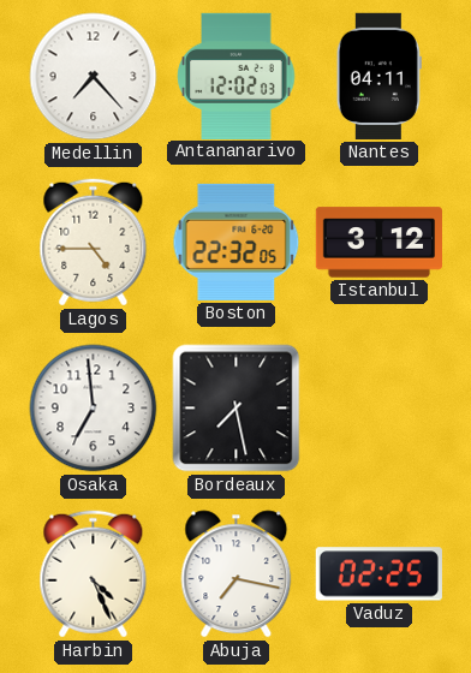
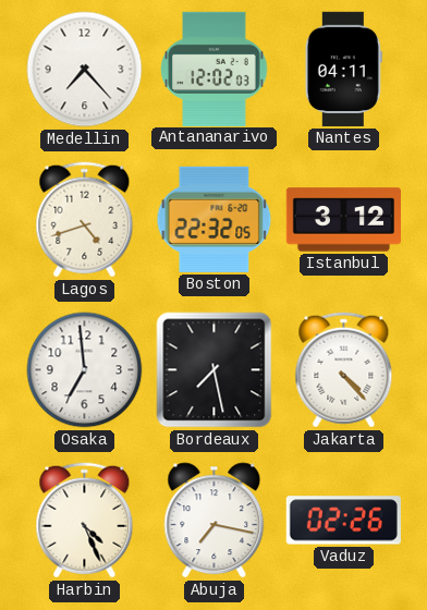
Lagos: 4:45 -> 4:42
Jakarta: none -> 4:23
Vaduz: 02:25 -> 02:26
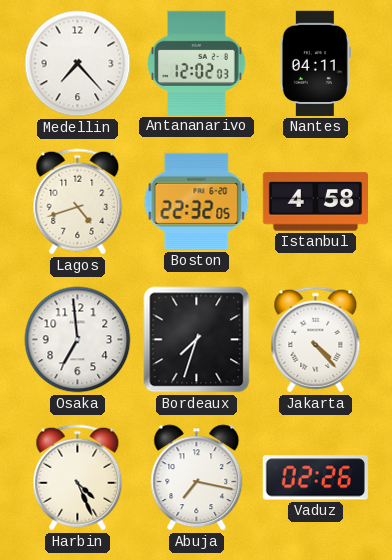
Istanbul: 3:12 -> 4:58
Bordeaux: 7:28 -> 7:33
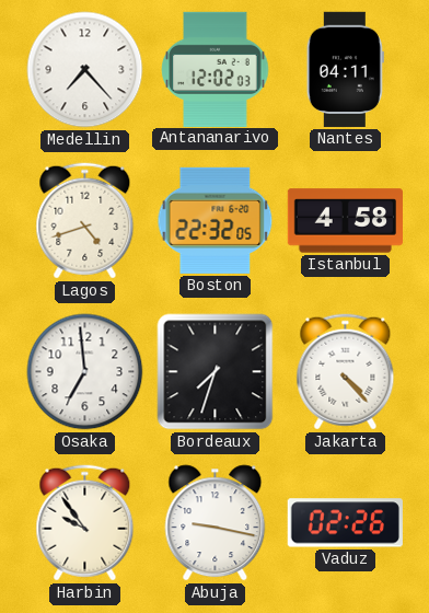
Harbin: 4:26 -> 9:54
Abuja: 7:17 -> 9:17
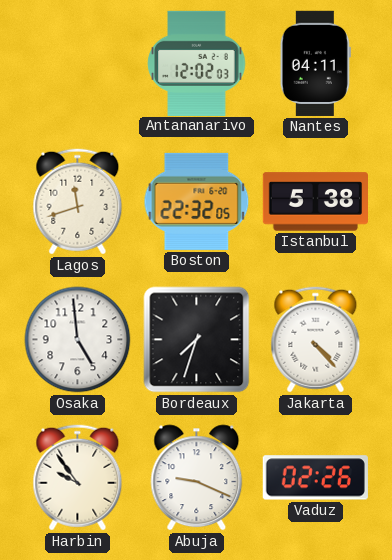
Medellin: 7:23 -> none
Lagos: 4:42 -> 11:42
Istanbul: 4:58 -> 5:38
Osaka: 6:59 -> 4:59
Abuja: 9:17 -> 9:19
